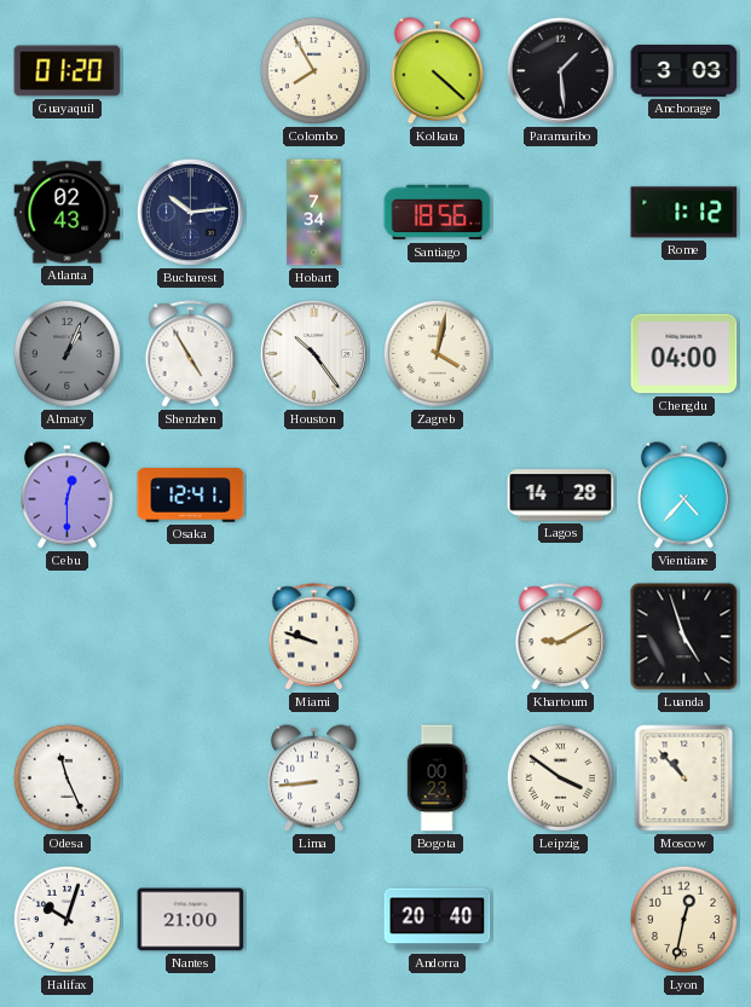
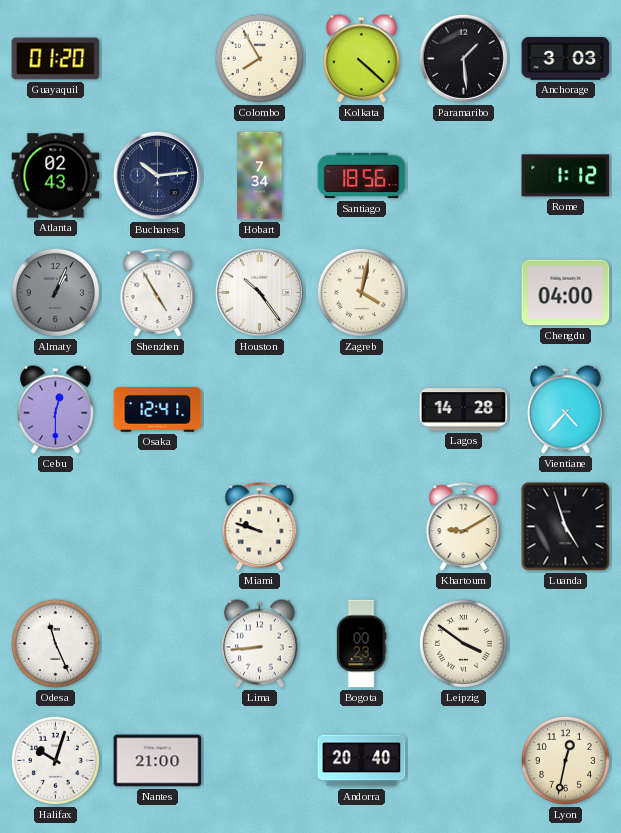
Moscow: 10:53 -> none
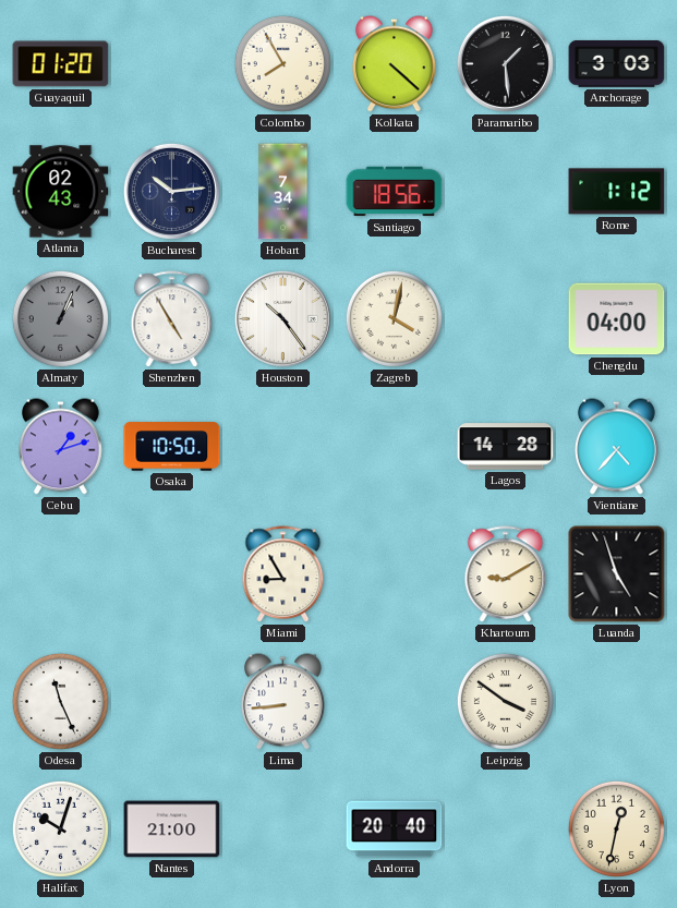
Cebu: 12:30 -> 1:12
Osaka: 12:41 -> 10:50
Miami: 9:48 -> 8:55
Bogota: 00:23 -> none
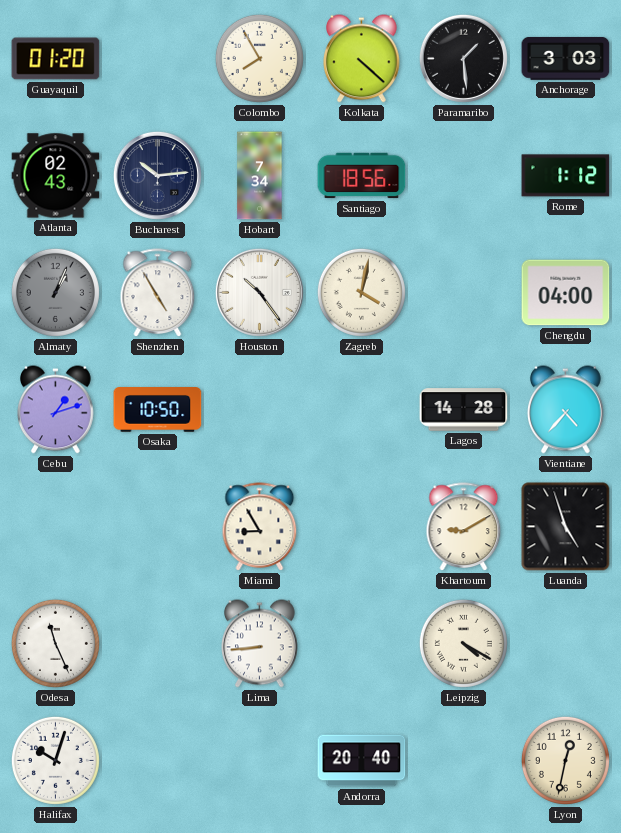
Leipzig: 3:51 -> 4:20
Nantes: 21:00 -> none
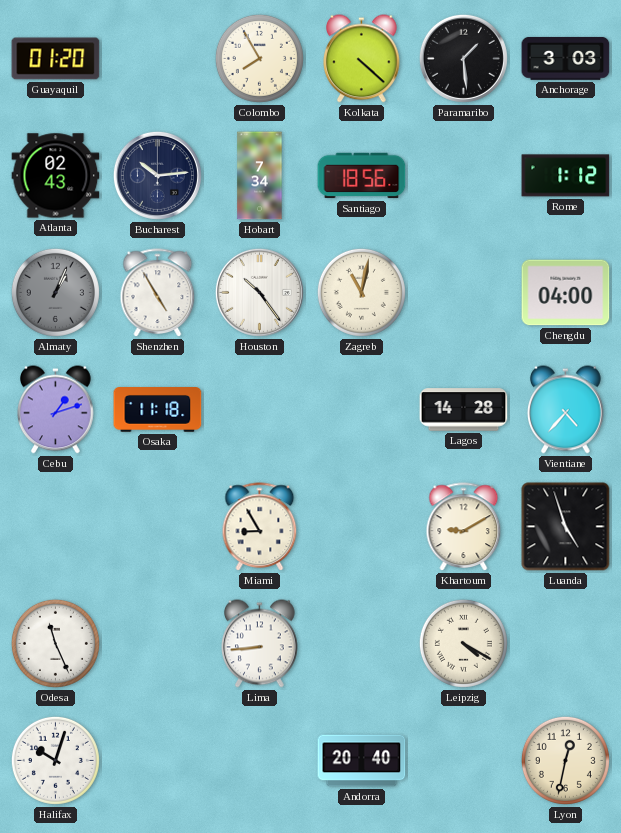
Zagreb: 4:02 -> 11:02
Osaka: 10:50 -> 11:18
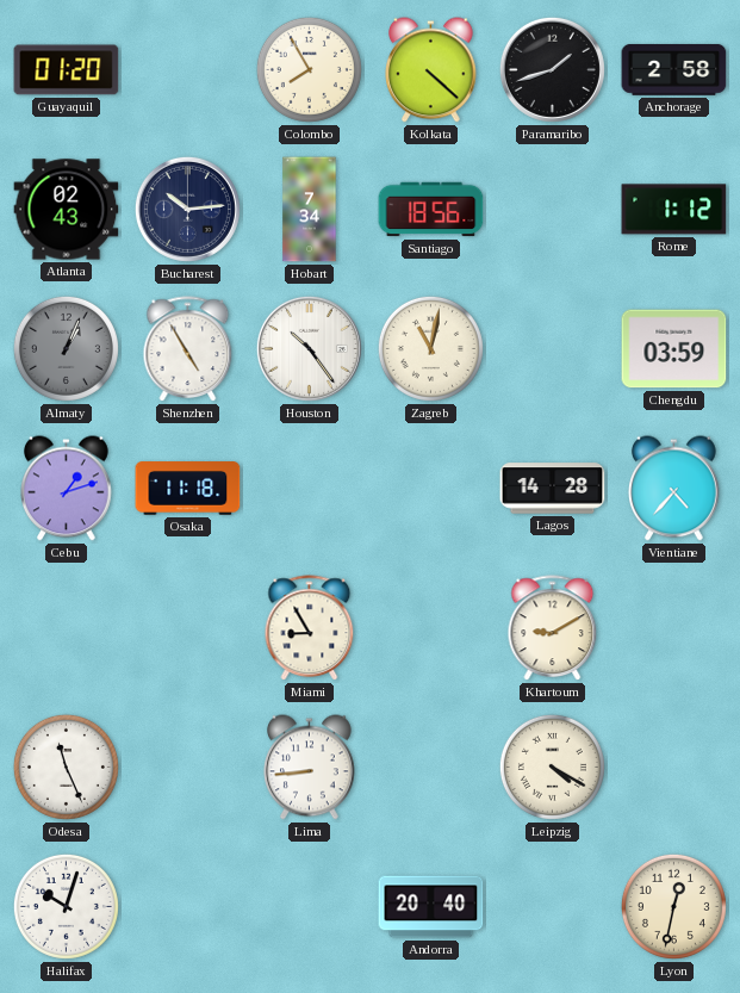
Paramaribo: 1:29 -> 1:42
Anchorage: 3:03 -> 2:58
Chengdu: 04:00 -> 03:59
Luanda: 4:57 -> none
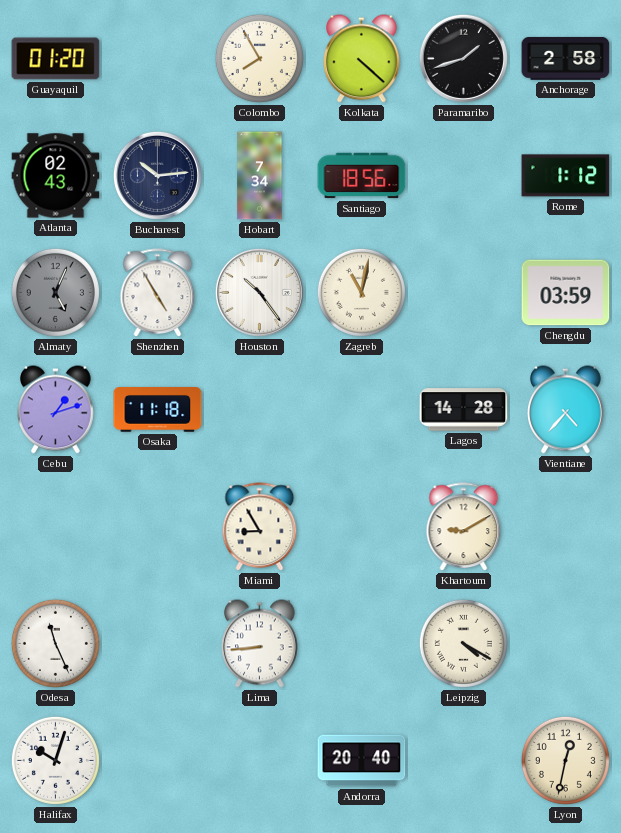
Almaty: 1:04 -> 5:04
